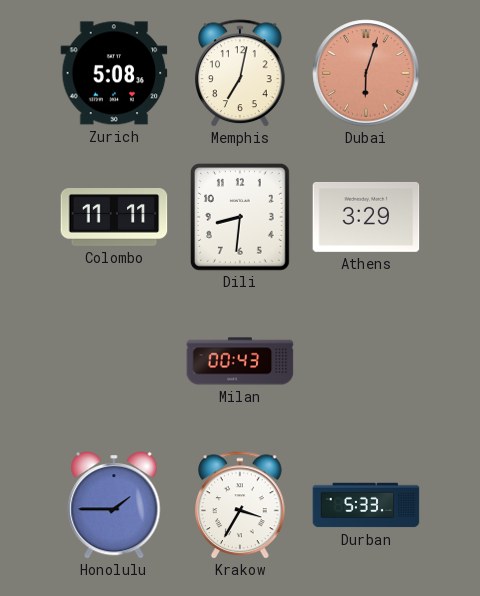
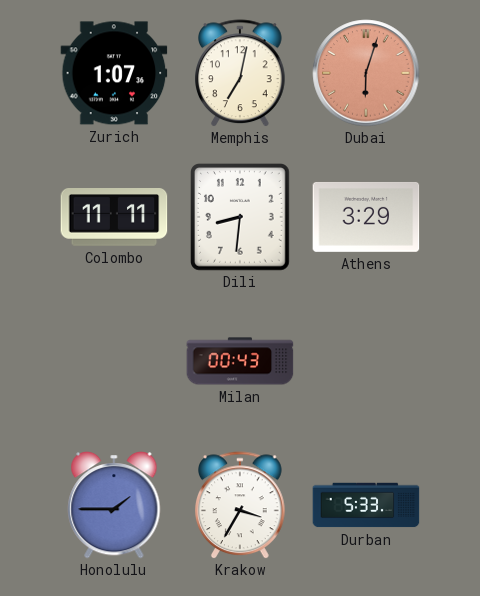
Zurich: 5:08 -> 1:07
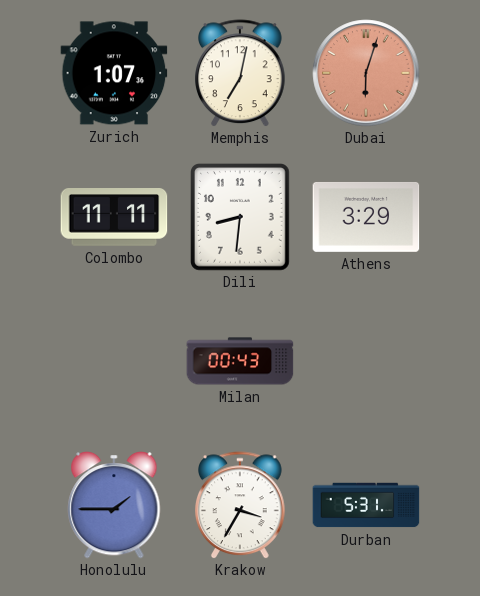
Durban: 5:33 -> 5:31
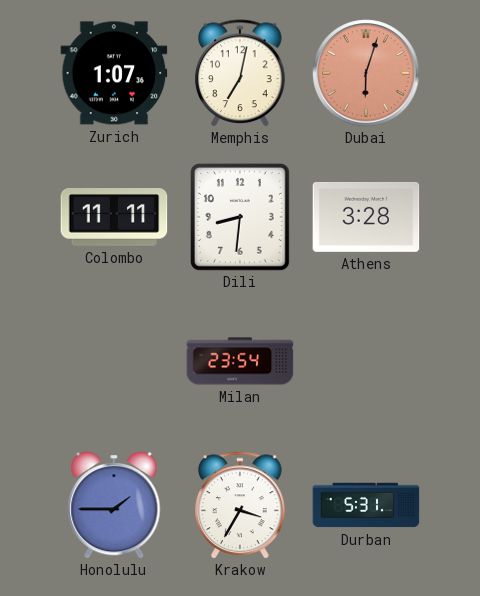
Athens: 3:29 -> 3:28
Milan: 00:43 -> 23:54
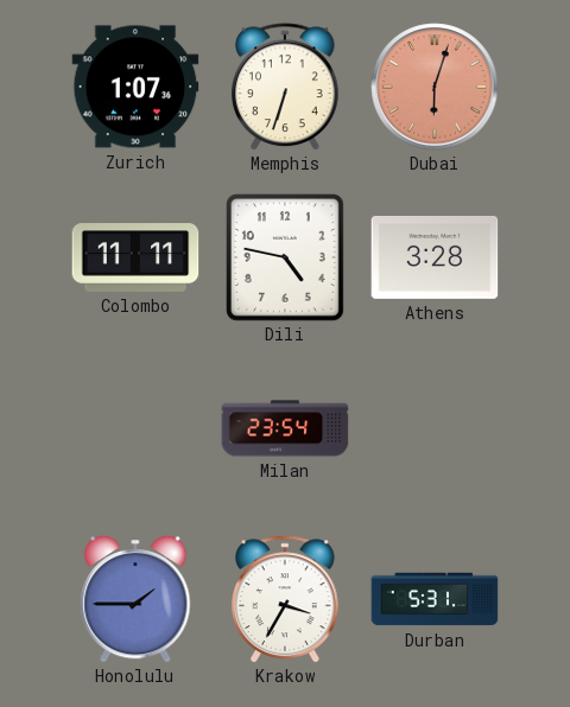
Memphis: 7:02 -> 6:33
Dili: 8:31 -> 4:47
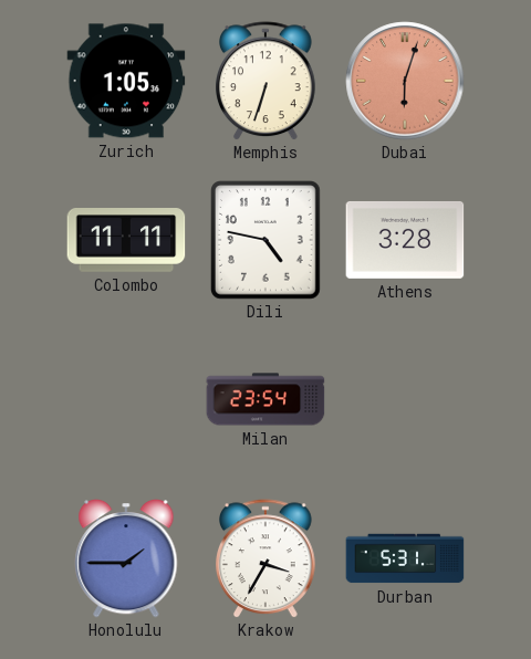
Zurich: 1:07 -> 1:05
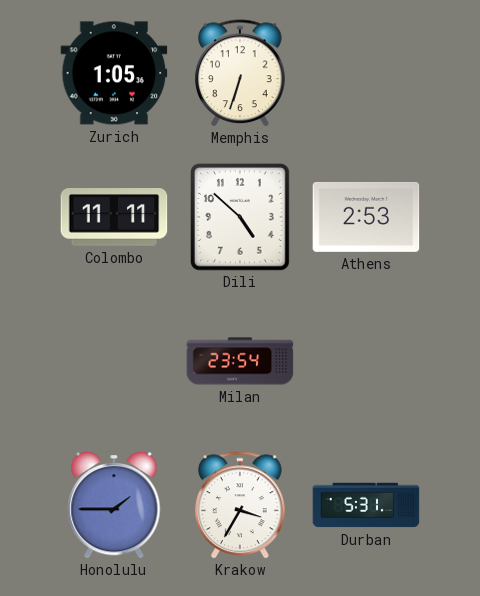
Dubai: 6:03 -> none
Dili: 4:47 -> 4:52
Athens: 3:28 -> 2:53
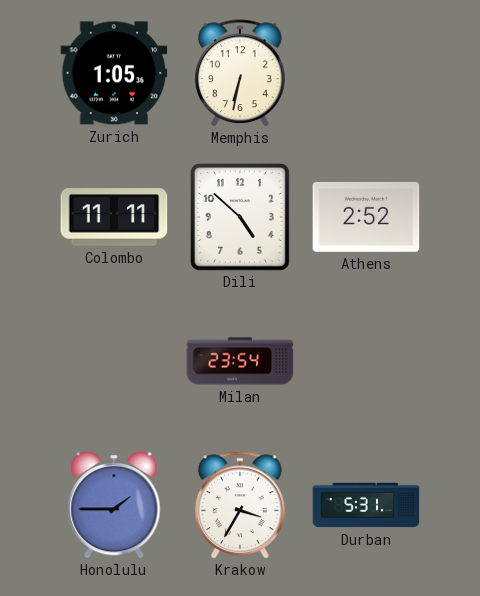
Memphis: 6:33 -> 6:32
Athens: 2:53 -> 2:52
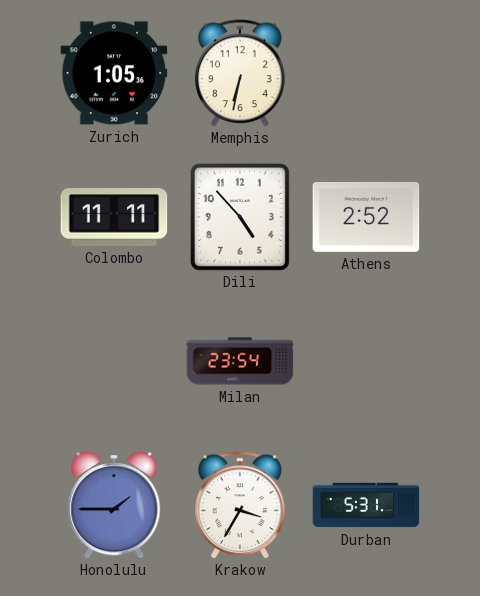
Dili: 4:52 -> 4:53
